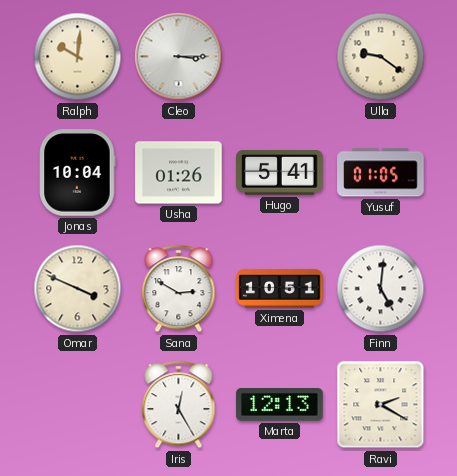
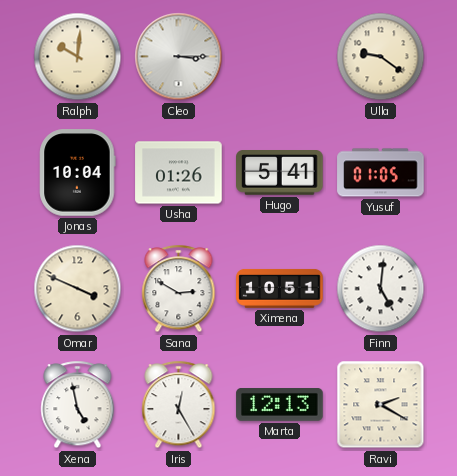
Xena: none -> 4:58
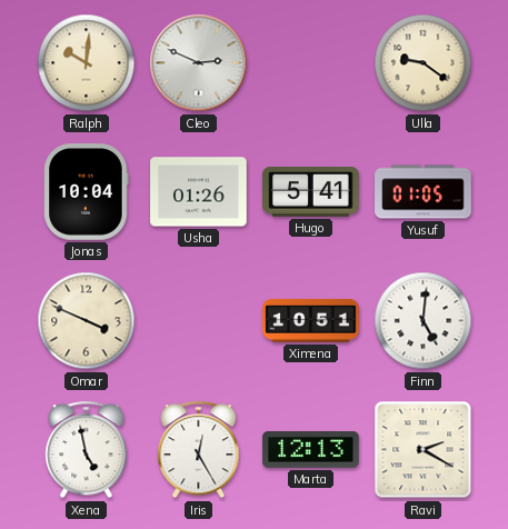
Cleo: 3:15 -> 2:49
Sana: 2:50 -> none
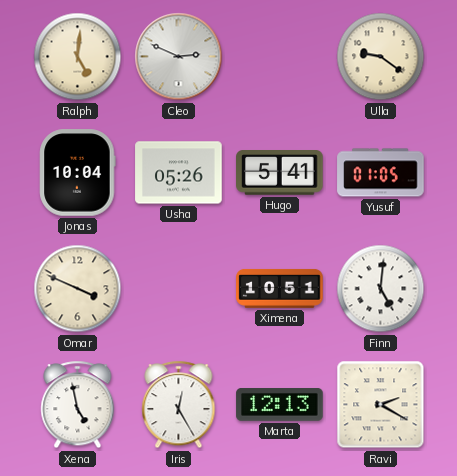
Ralph: 10:01 -> 5:01
Usha: 01:26 -> 05:26
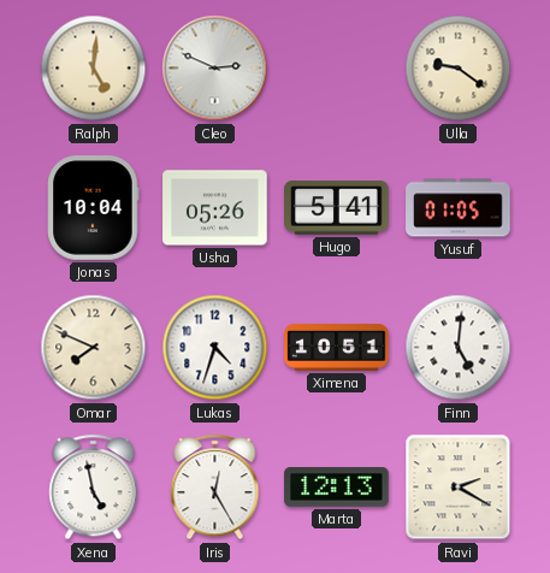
Omar: 3:49 -> 7:49
Lukas: none -> 4:33
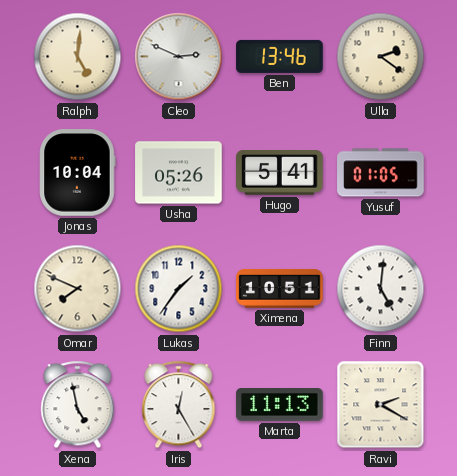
Ben: none -> 13:46
Ulla: 9:21 -> 2:21
Lukas: 4:33 -> 1:36
Marta: 12:13 -> 11:13
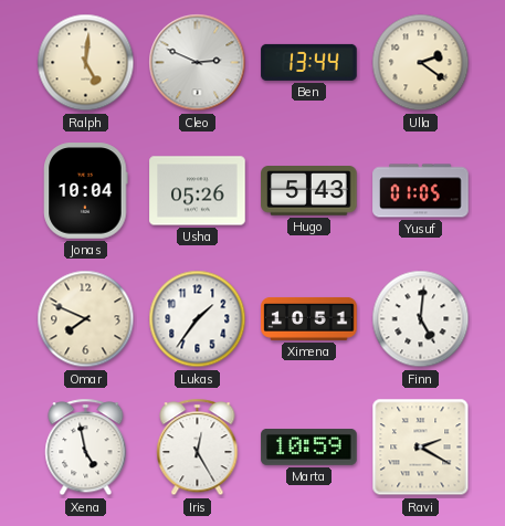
Ben: 13:46 -> 13:44
Hugo: 5:41 -> 5:43
Marta: 11:13 -> 10:59
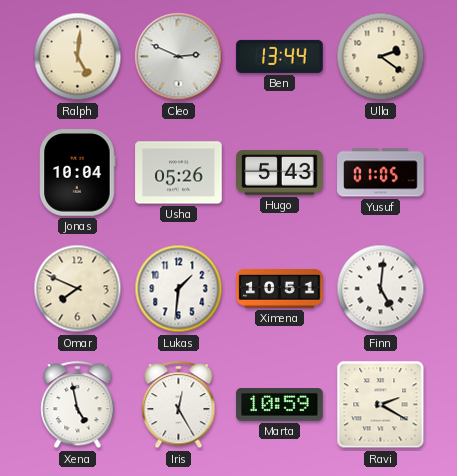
Lukas: 1:36 -> 1:31
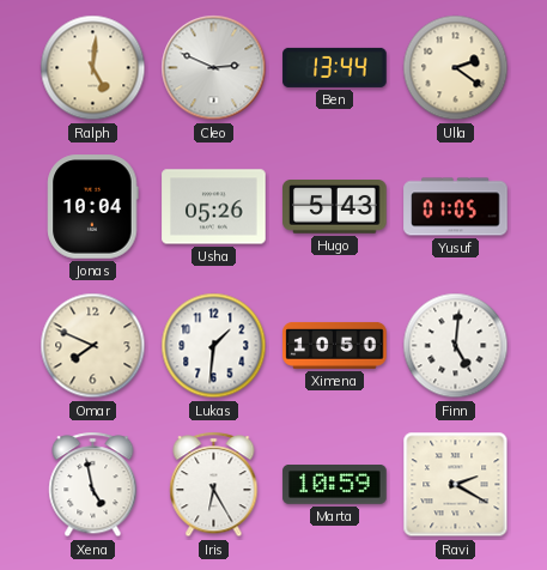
Ximena: 10:51 -> 10:50
Iris: 12:25 -> 6:25
